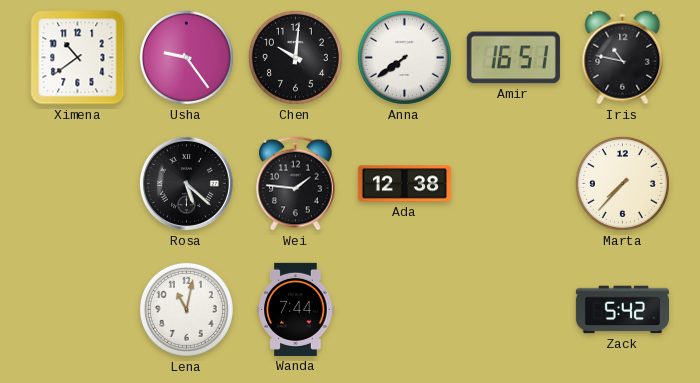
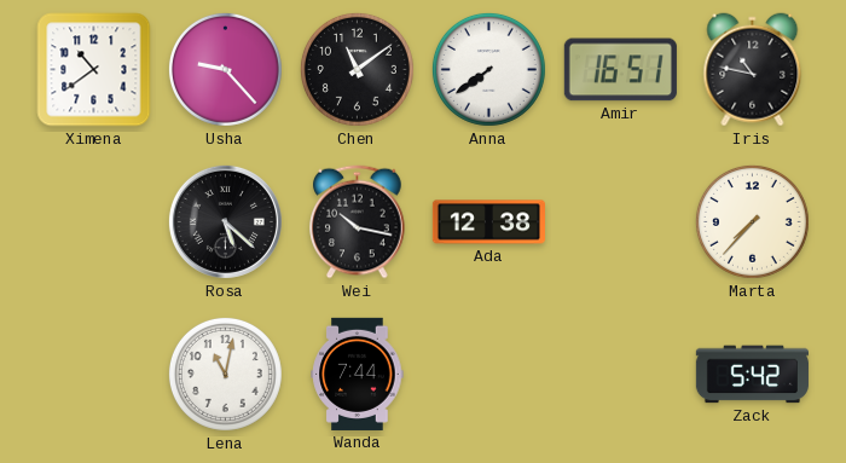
Usha: 9:24 -> 9:23
Chen: 10:01 -> 11:09
Wei: 1:46 -> 10:17
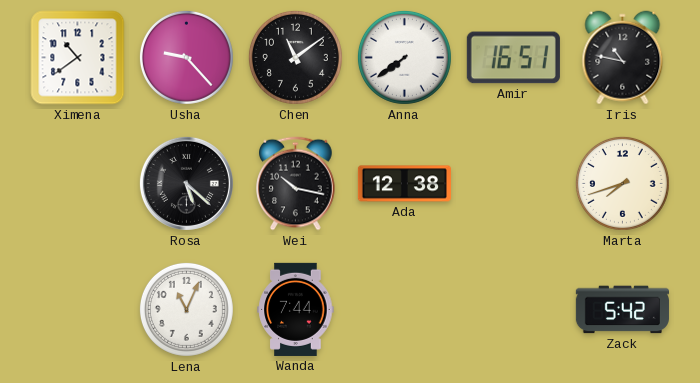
Marta: 7:37 -> 7:42
Lena: 11:02 -> 11:04
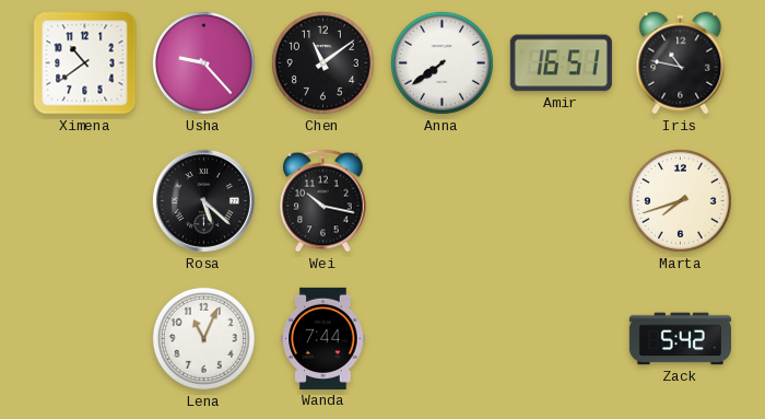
Ada: 12:38 -> none
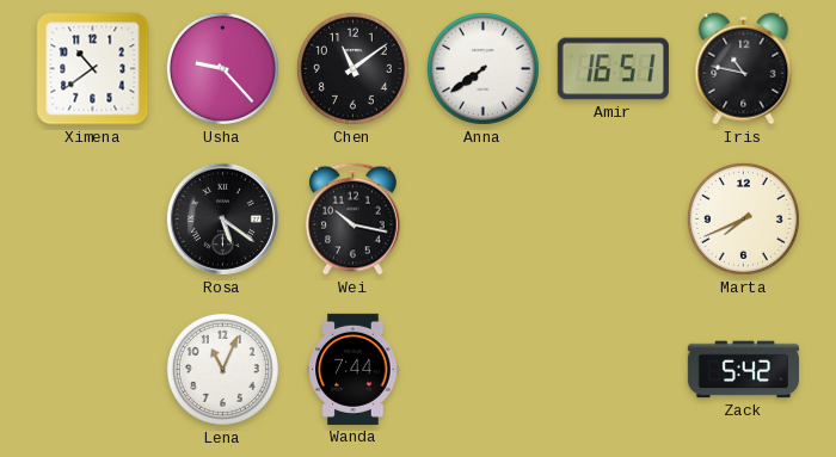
Rosa: 5:22 -> 5:21
Marta: 7:42 -> 7:41
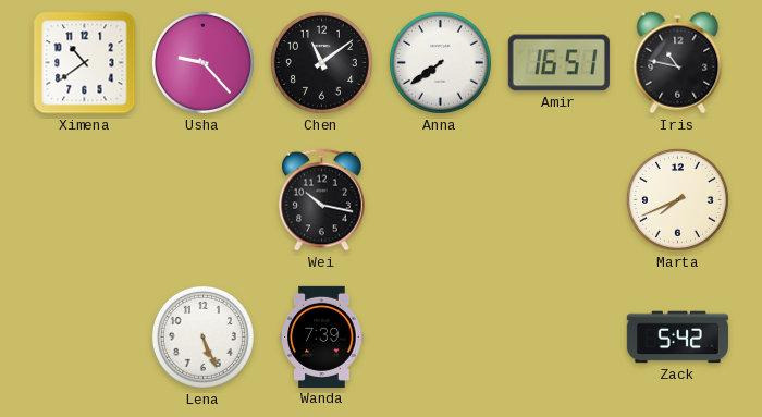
Rosa: 5:21 -> none
Lena: 11:04 -> 5:26
Wanda: 7:44 -> 7:39
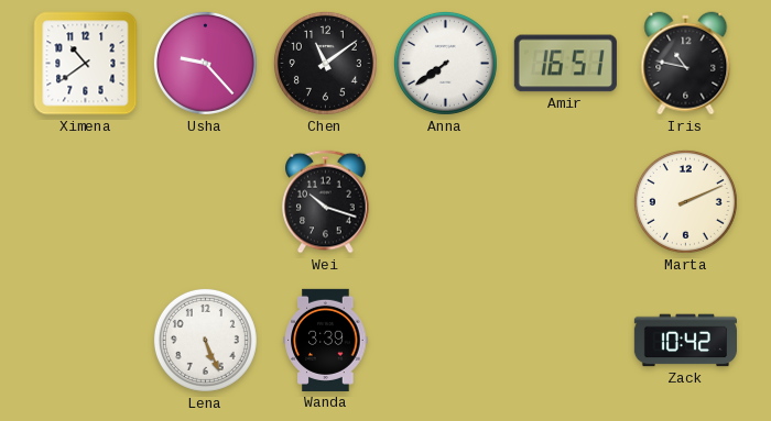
Wei: 10:17 -> 10:18
Marta: 7:41 -> 2:11
Wanda: 7:39 -> 3:39
Zack: 5:42 -> 10:42
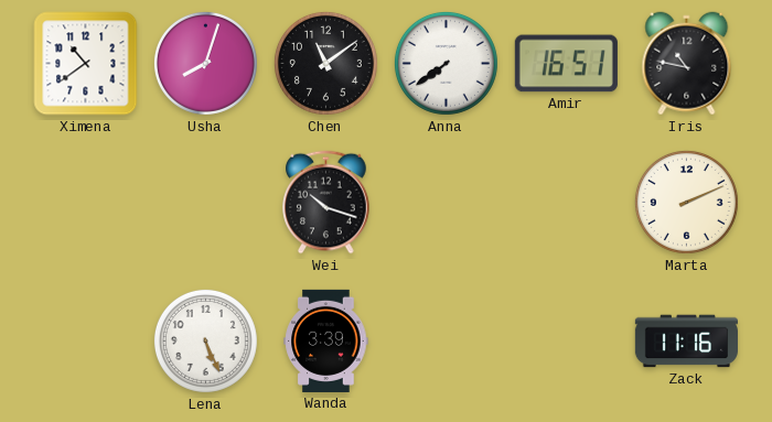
Usha: 9:23 -> 8:03
Zack: 10:42 -> 11:16
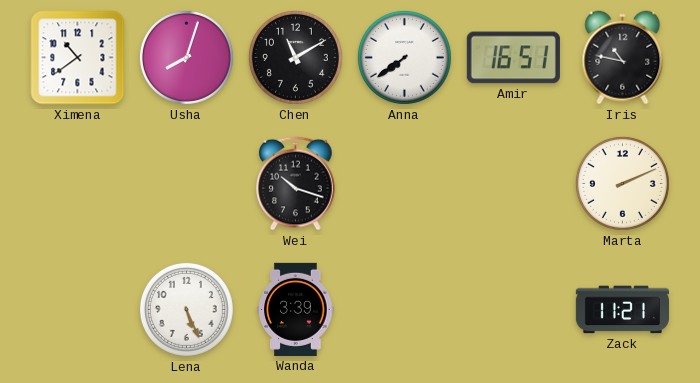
Chen: 11:09 -> 11:10
Zack: 11:16 -> 11:21
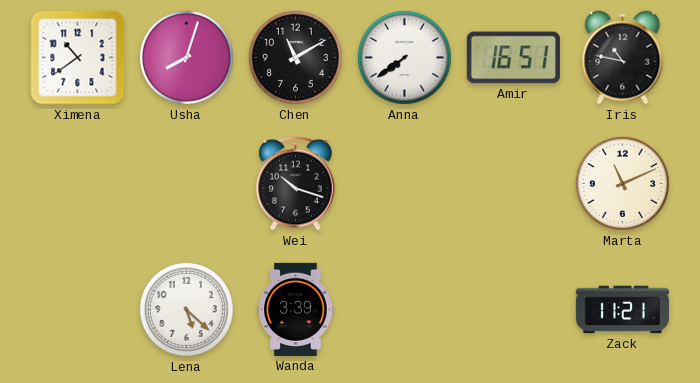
Marta: 2:11 -> 11:11
Lena: 5:26 -> 5:22
